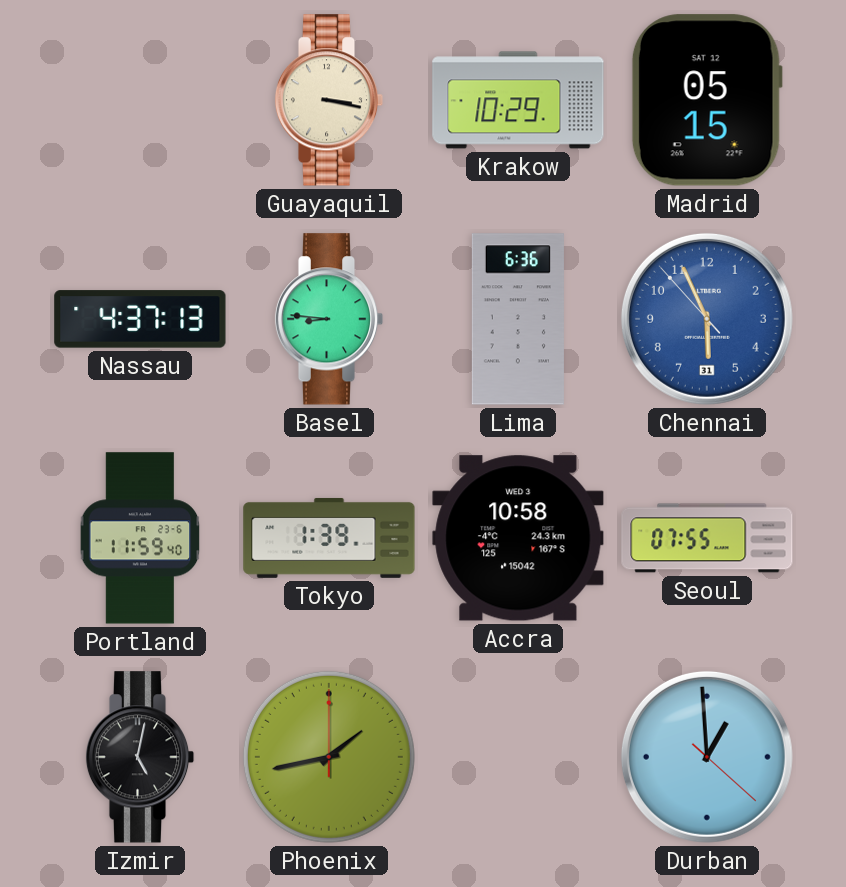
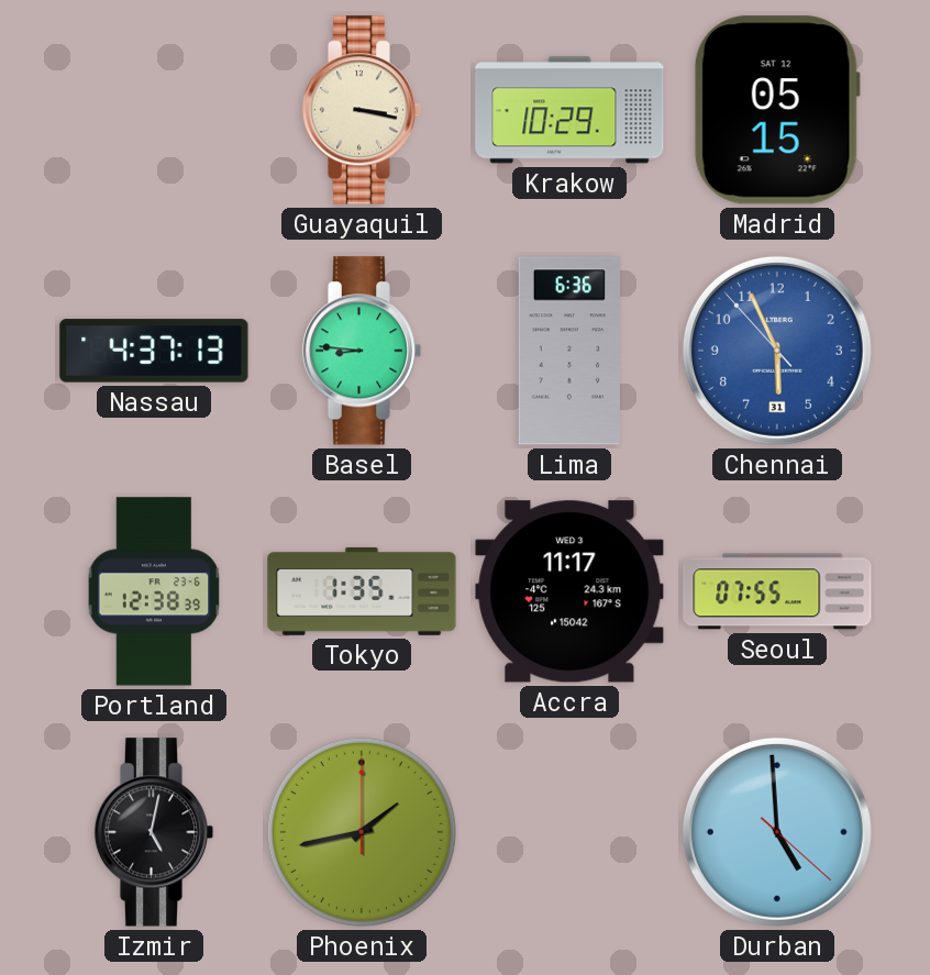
Portland: 11:59 -> 12:38
Tokyo: 1:39 -> 1:35
Accra: 10:58 -> 11:17
Durban: 12:59 -> 4:59
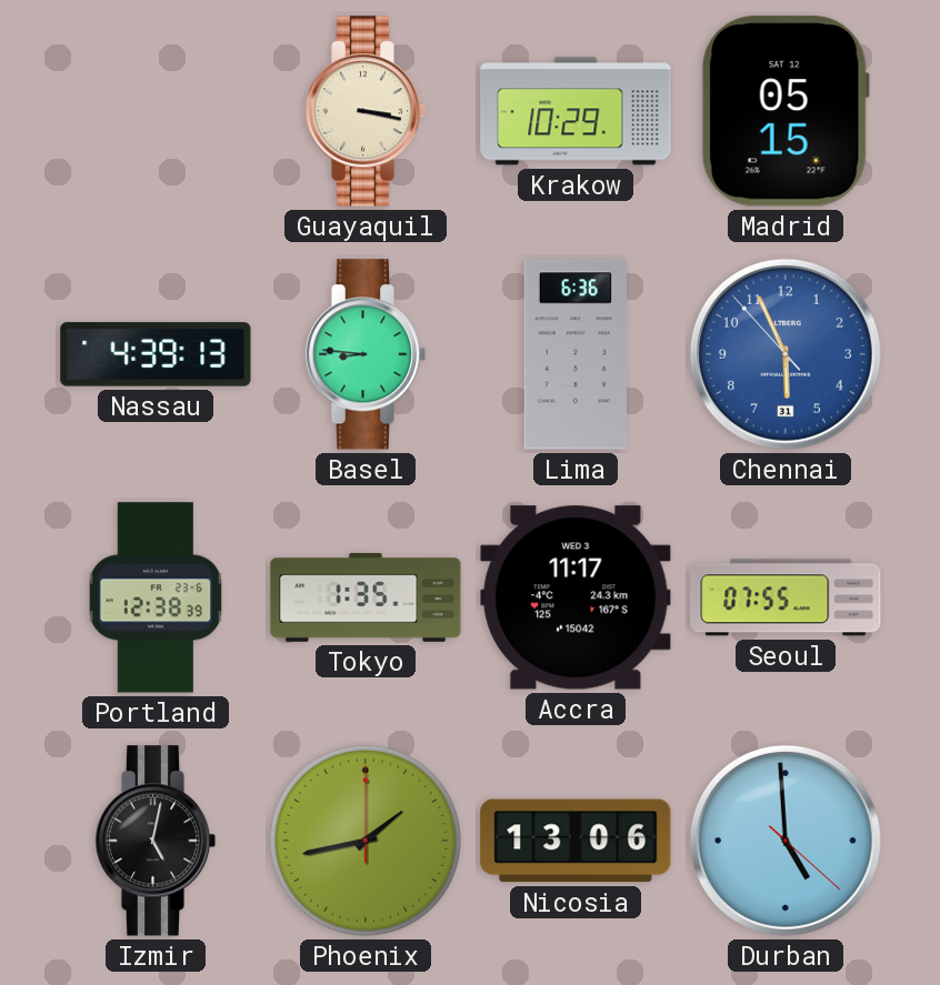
Nassau: 4:37 -> 4:39
Nicosia: none -> 13:06
